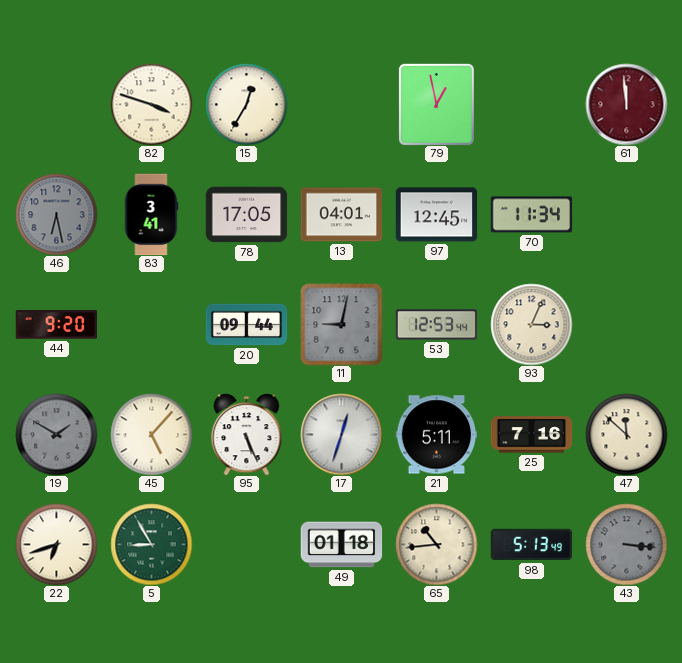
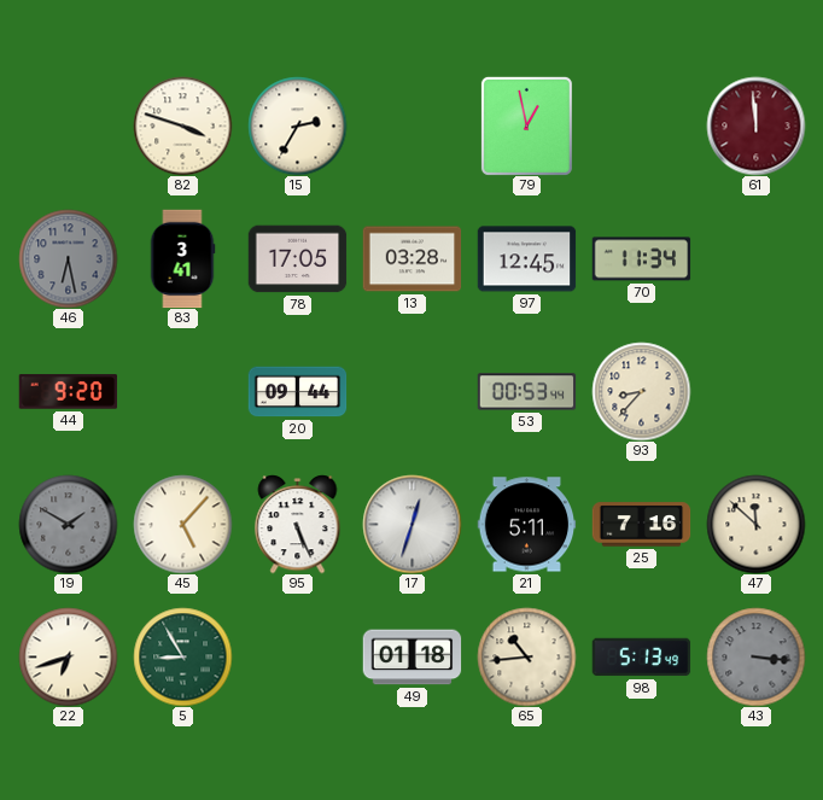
15: 12:35 -> 2:35
13: 04:01 -> 03:28
11: 9:02 -> none
53: 12:53 -> 00:53
93: 3:04 -> 8:37
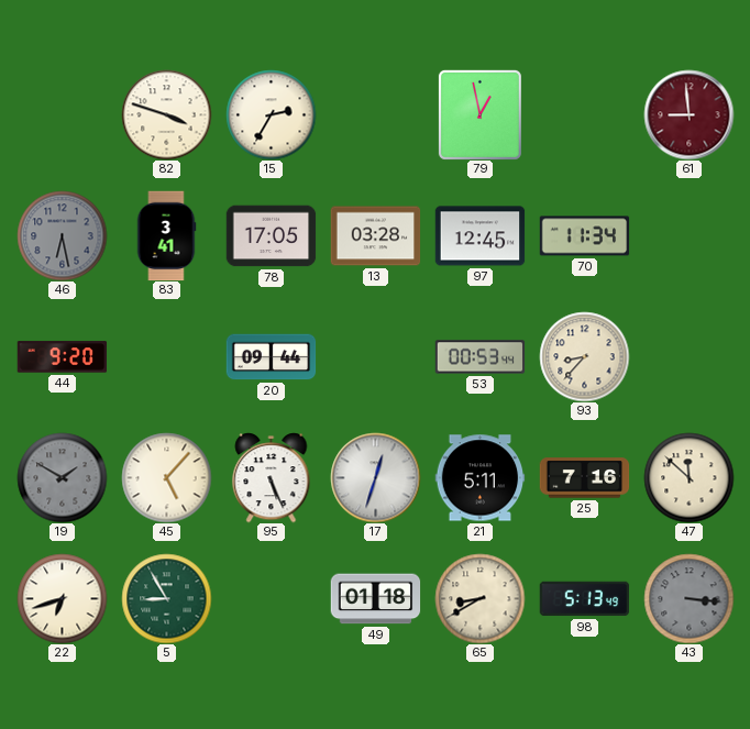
61: 11:59 -> 8:59
65: 10:44 -> 8:40
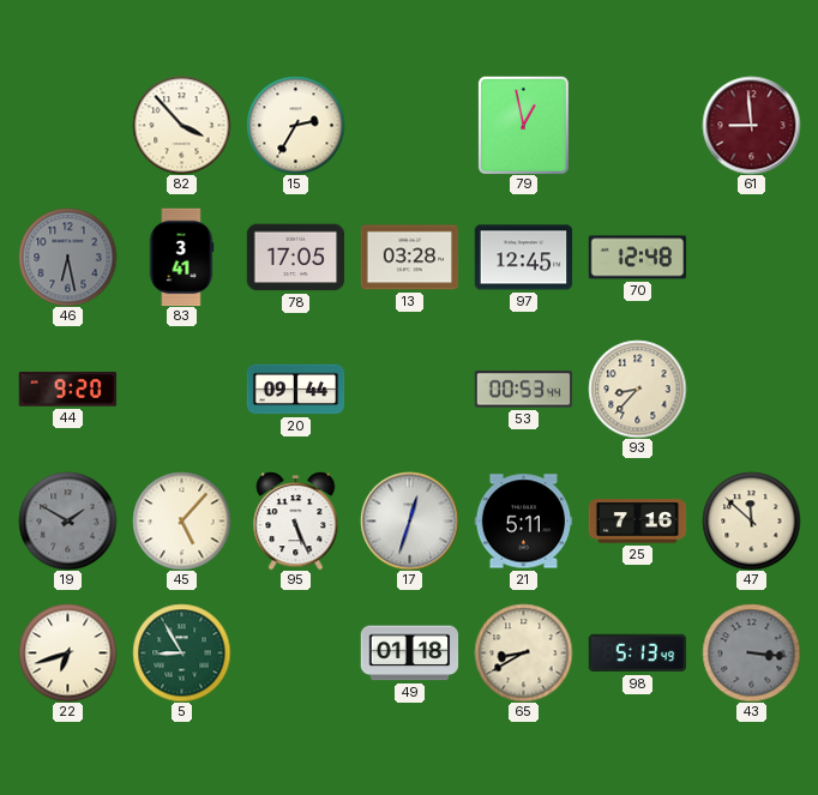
82: 3:48 -> 3:53
70: 11:34 -> 12:48
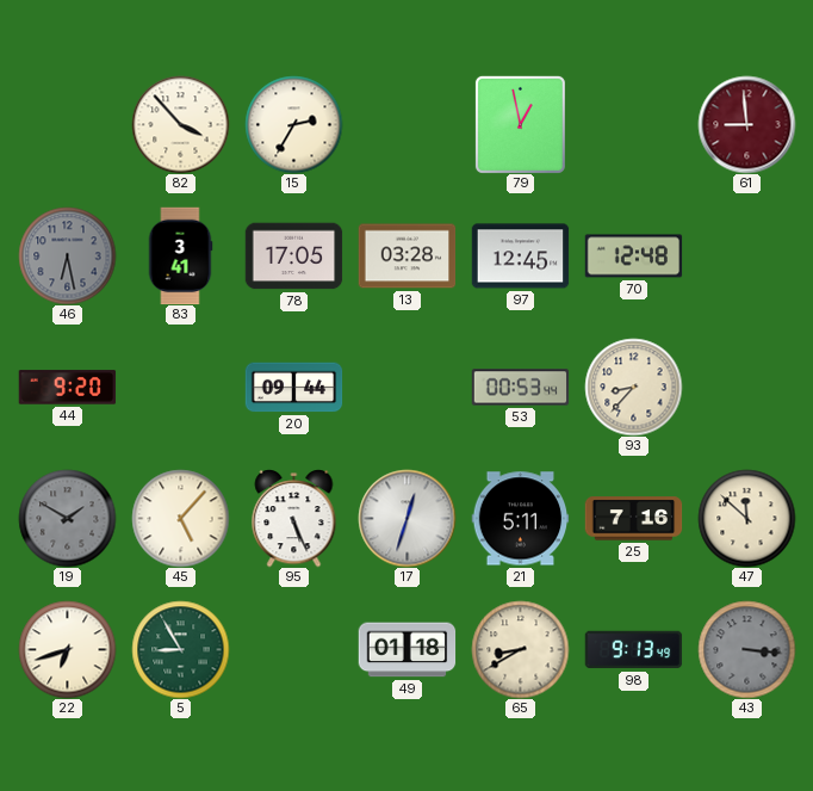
98: 5:13 -> 9:13
